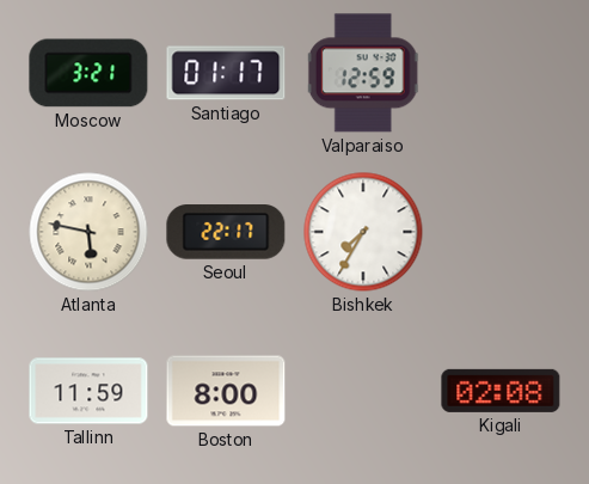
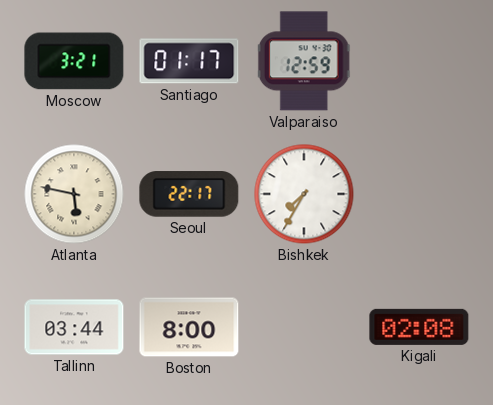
Tallinn: 11:59 -> 03:44
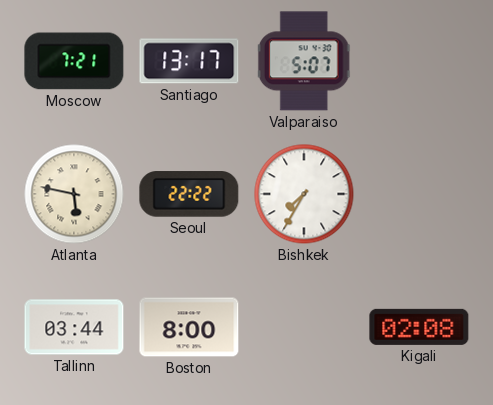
Moscow: 3:21 -> 7:21
Santiago: 01:17 -> 13:17
Valparaiso: 12:59 -> 5:07
Seoul: 22:17 -> 22:22
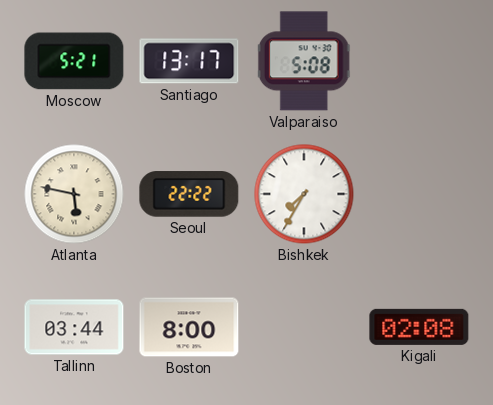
Moscow: 7:21 -> 5:21
Valparaiso: 5:07 -> 5:08
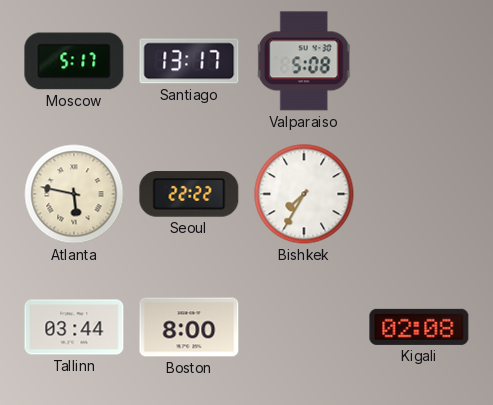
Moscow: 5:21 -> 5:17
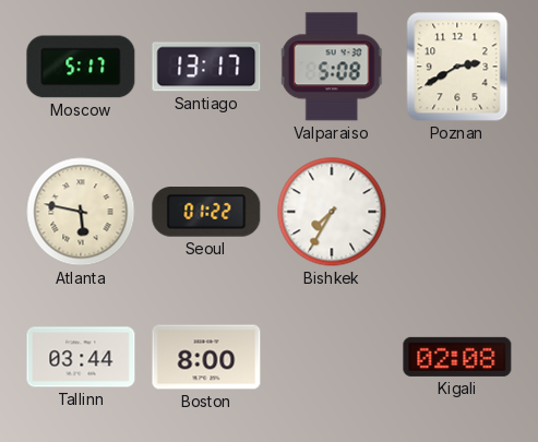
Poznan: none -> 2:40
Seoul: 22:22 -> 01:22
